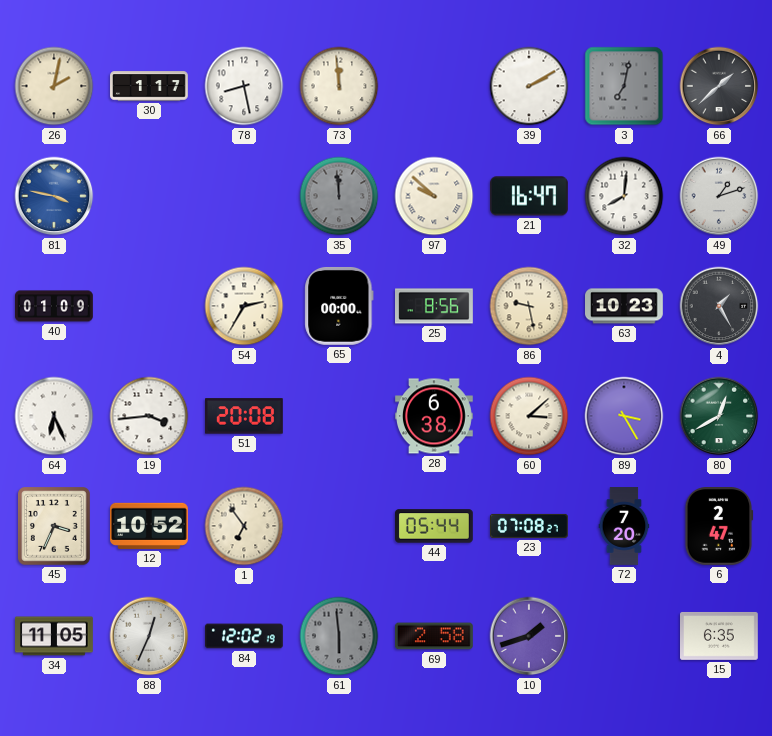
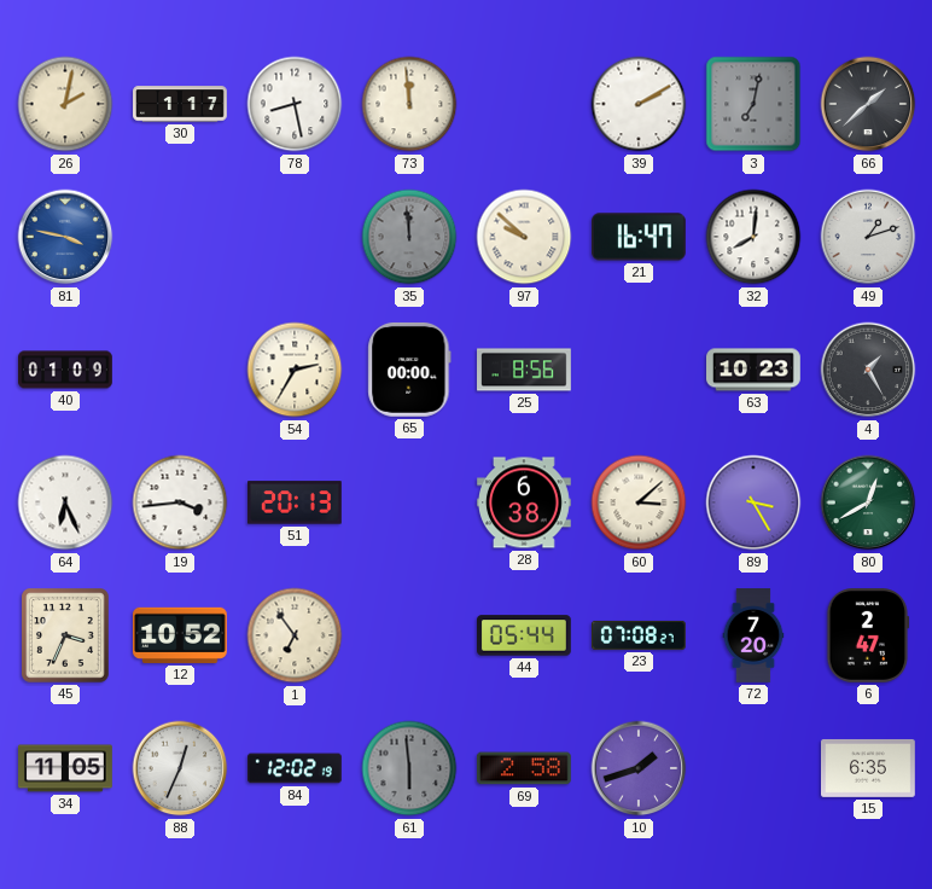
86: 9:28 -> none
51: 20:08 -> 20:13
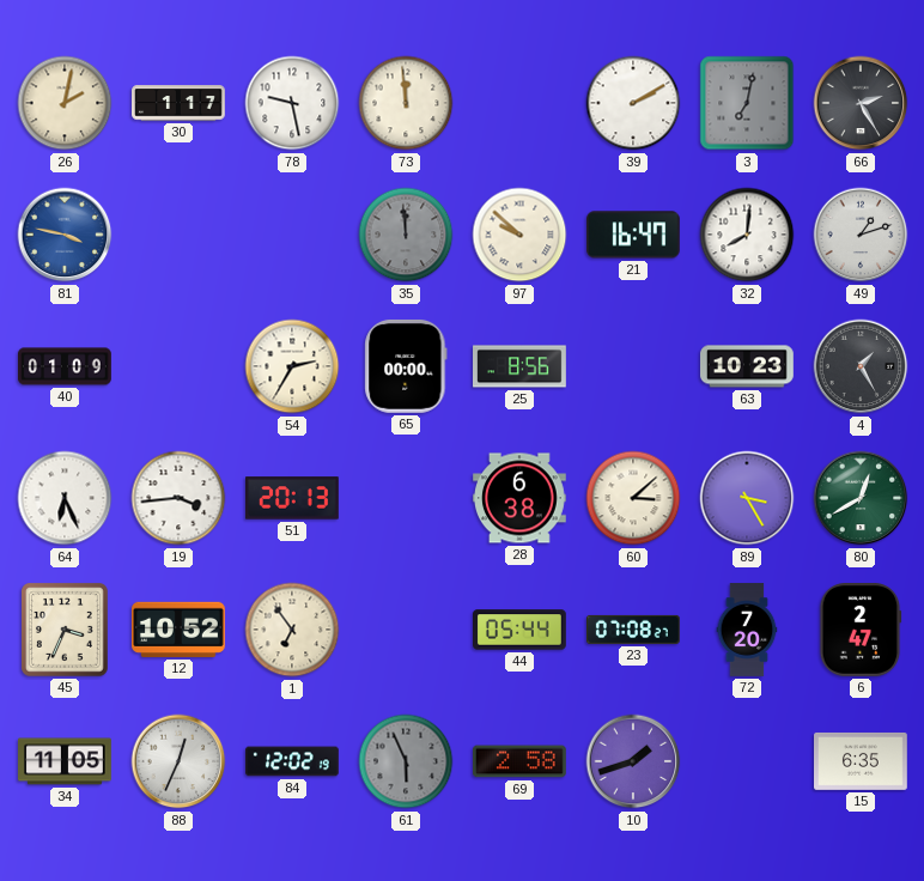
78: 8:28 -> 9:28
66: 1:38 -> 2:25
61: 5:59 -> 5:56
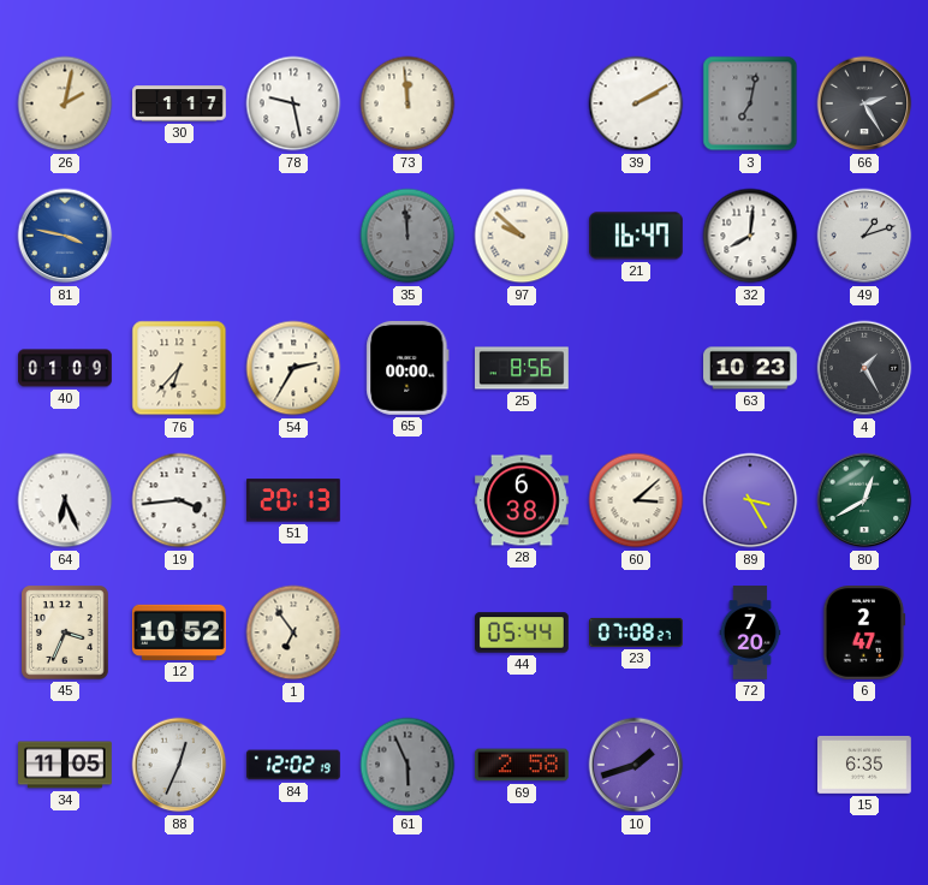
76: none -> 6:37
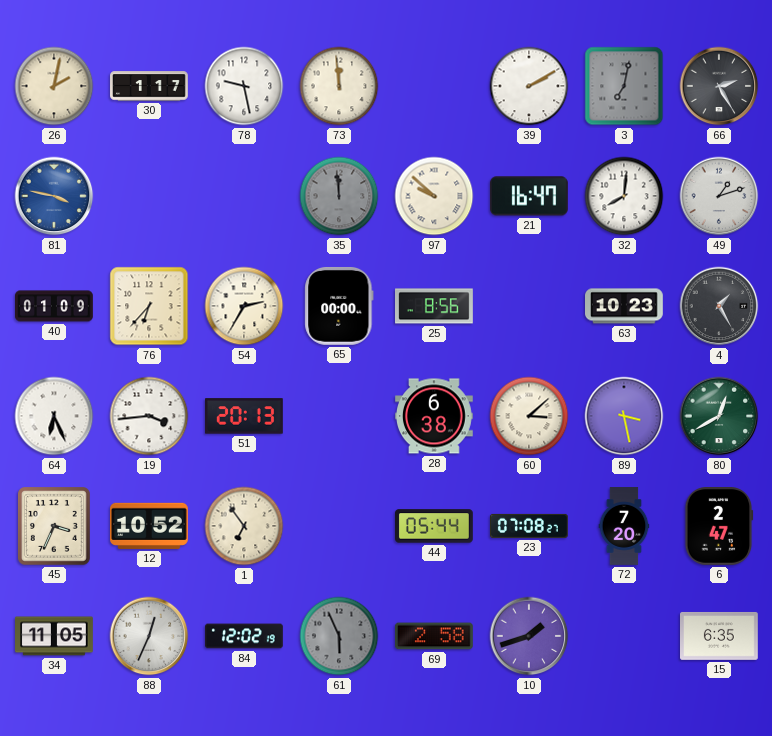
89: 3:25 -> 3:28
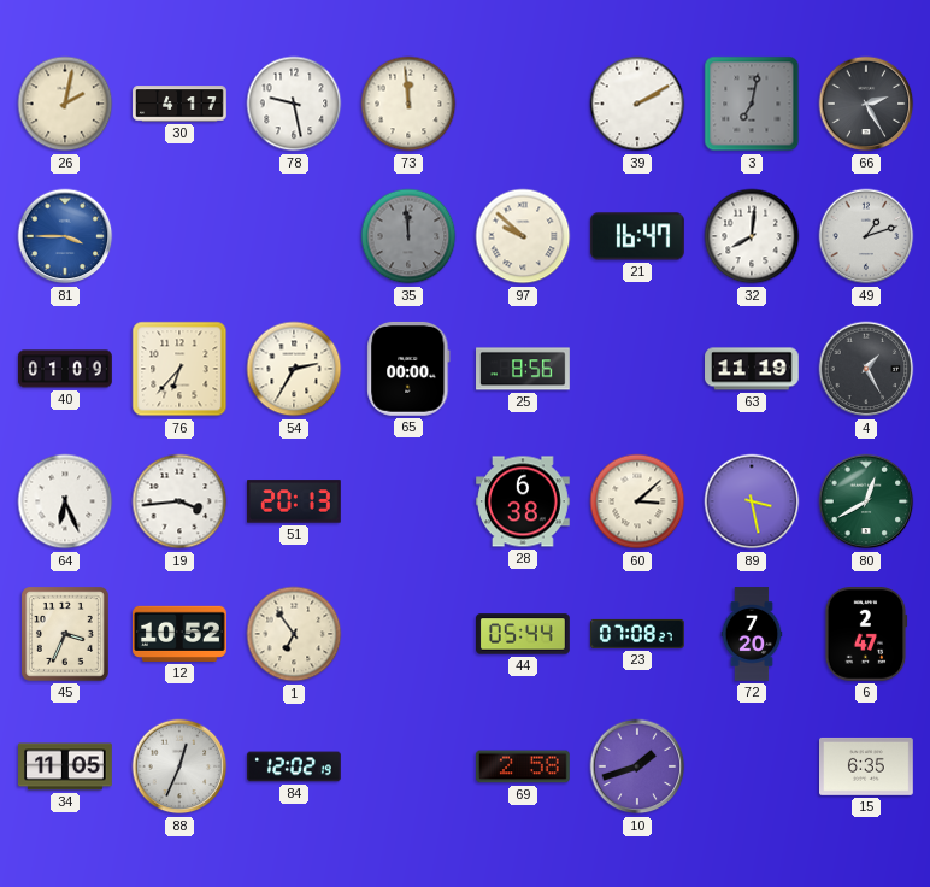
30: 1:17 -> 4:17
81: 3:47 -> 3:45
63: 10:23 -> 11:19
61: 5:56 -> none
